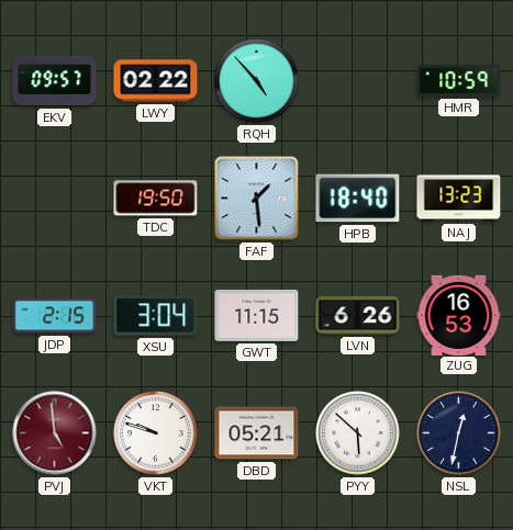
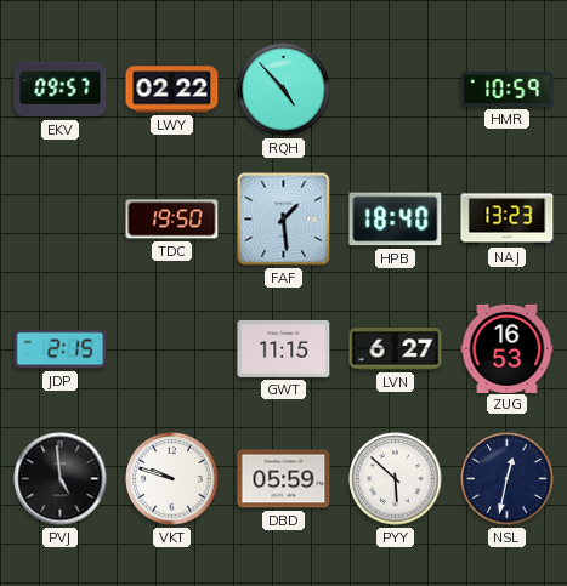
XSU: 3:04 -> none
LVN: 6:26 -> 6:27
PVJ dial: burgundy -> black
DBD: 05:21 -> 05:59
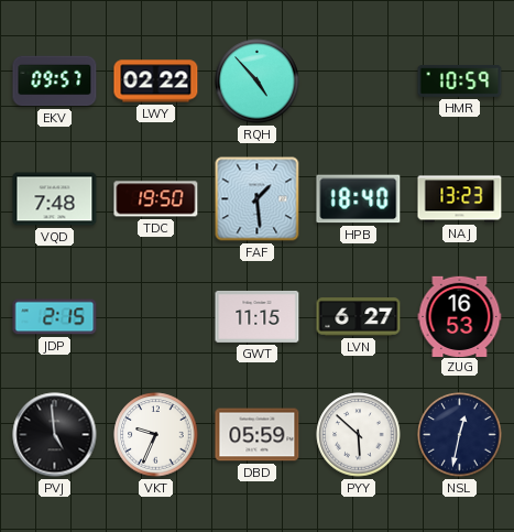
VQD: none -> 7:48
VKT: 9:48 -> 9:34
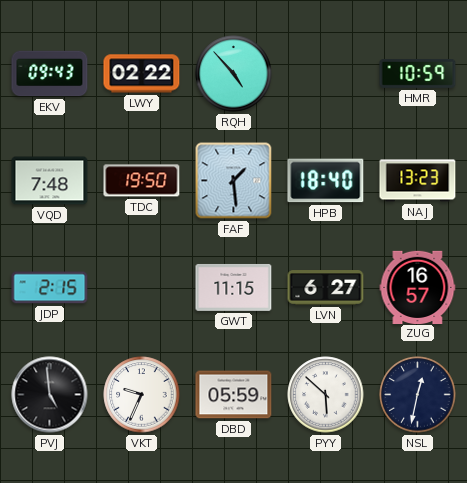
EKV: 09:57 -> 09:43
ZUG: 16:53 -> 16:57
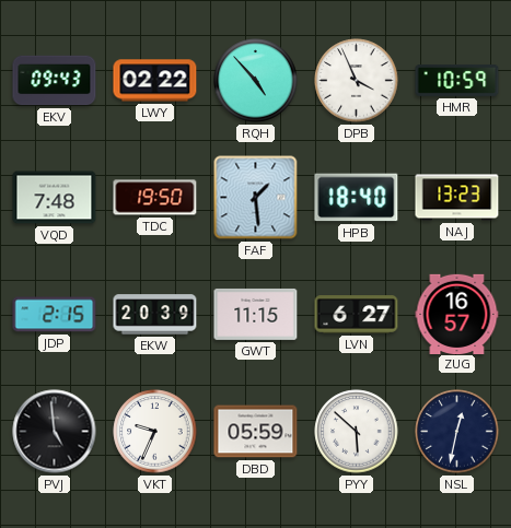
DPB: none -> 3:56
EKW: none -> 20:39
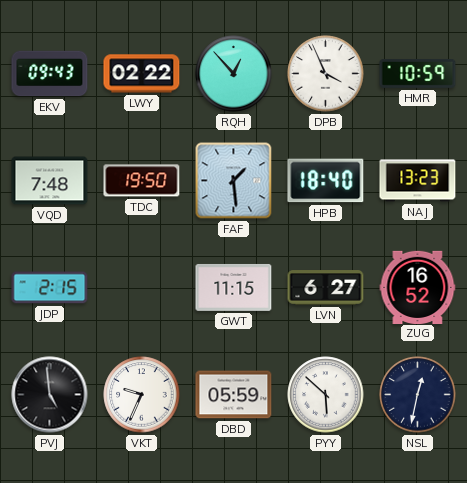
RQH: 4:53 -> 12:53
EKW: 20:39 -> none
ZUG: 16:57 -> 16:52
